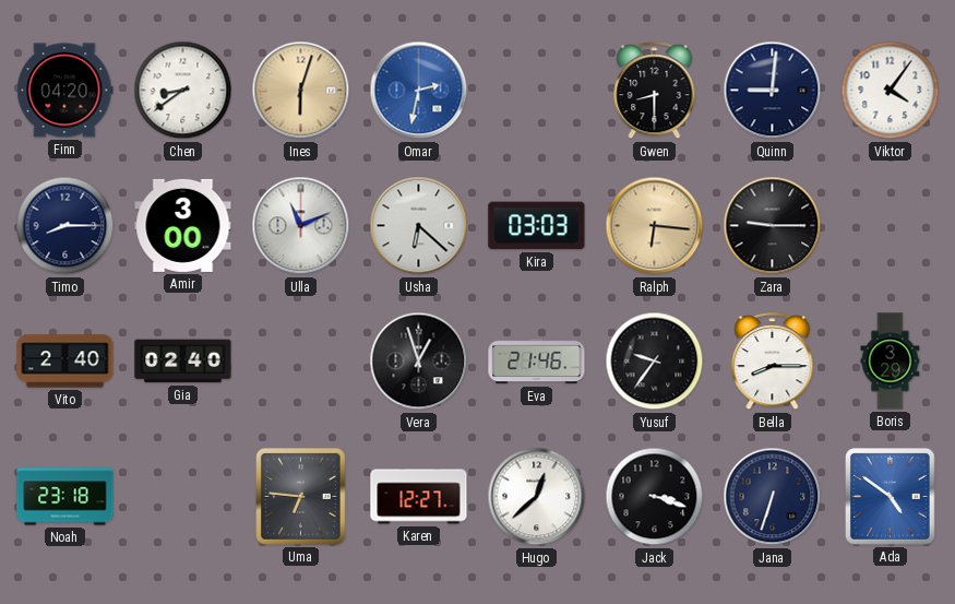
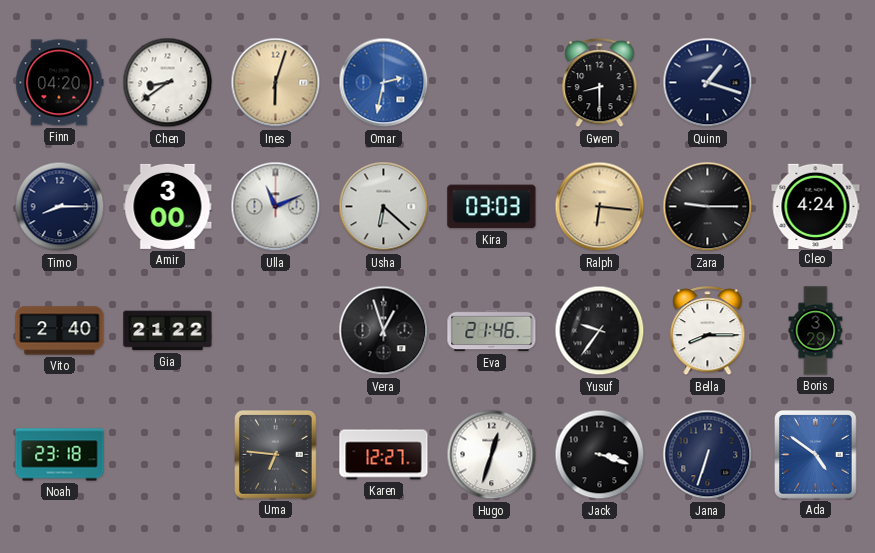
Quinn: 9:01 -> 1:18
Viktor: 4:06 -> none
Cleo: none -> 4:24
Gia: 02:40 -> 21:22
Hugo: 12:38 -> 12:33
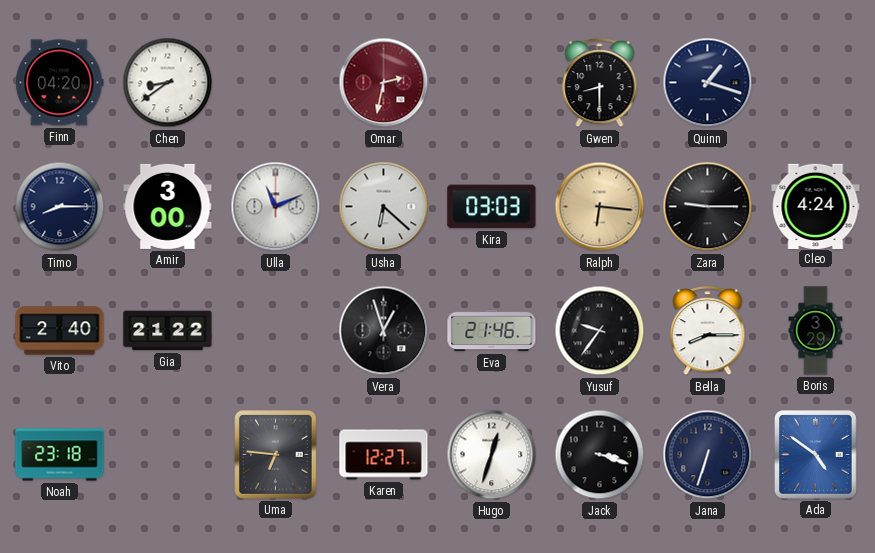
Ines: 6:03 -> none
Omar dial: blue -> burgundy
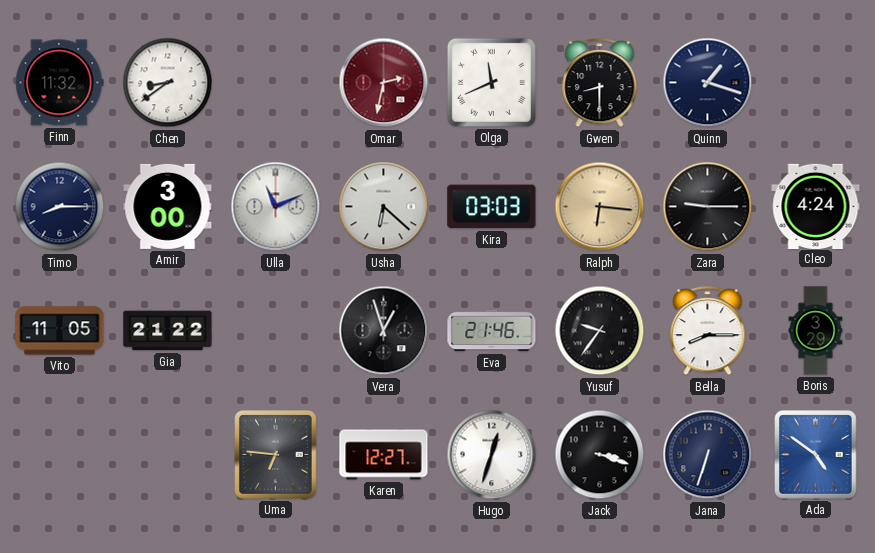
Finn: 04:20 -> 11:32
Olga: none -> 11:41
Vito: 2:40 -> 11:05
Noah: 23:18 -> none
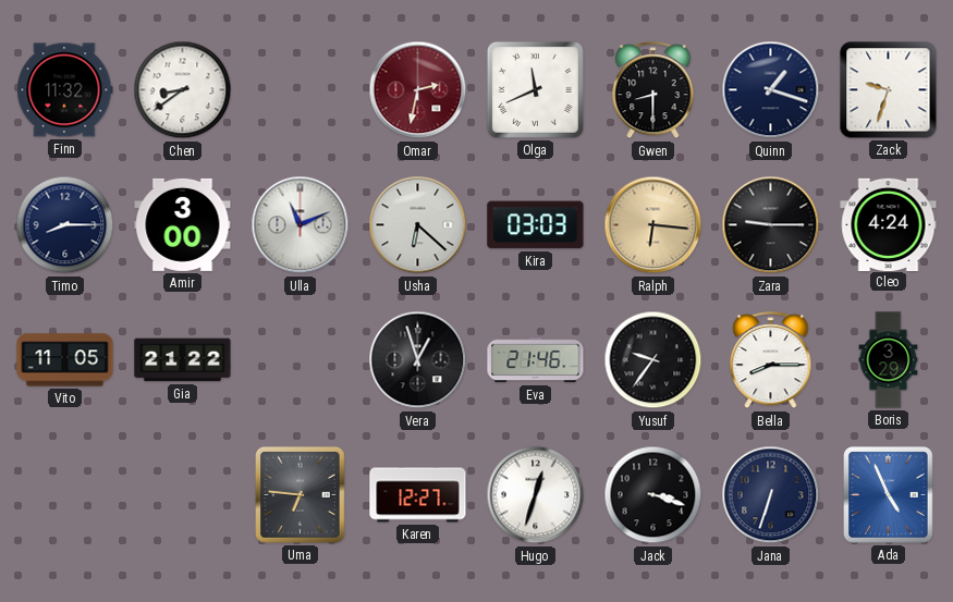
Zack: none -> 9:33
Ada: 4:51 -> 4:56
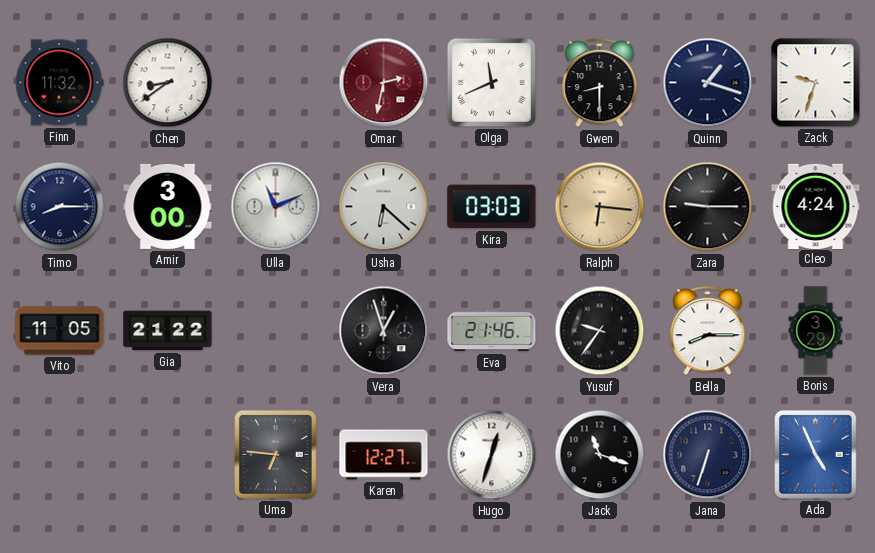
Jack: 3:18 -> 11:18
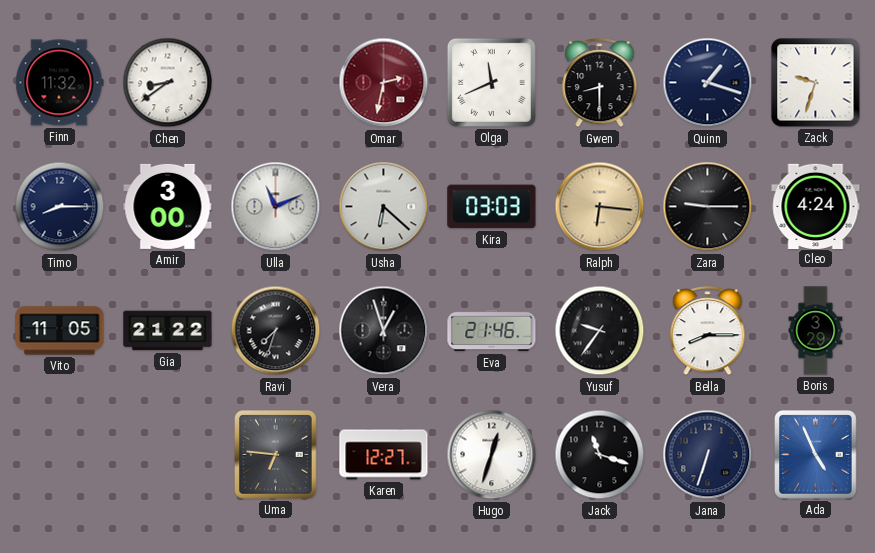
Ravi: none -> 7:33
